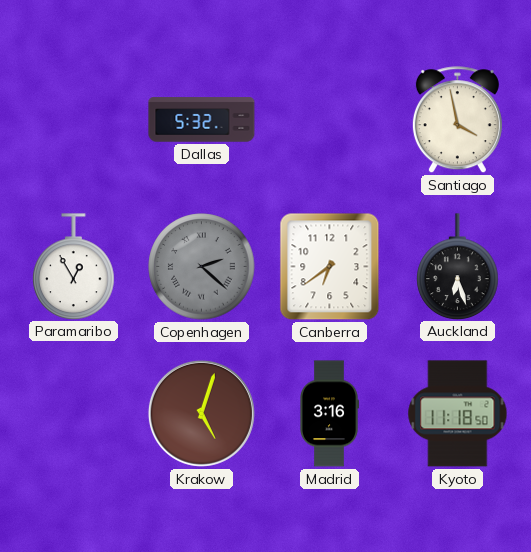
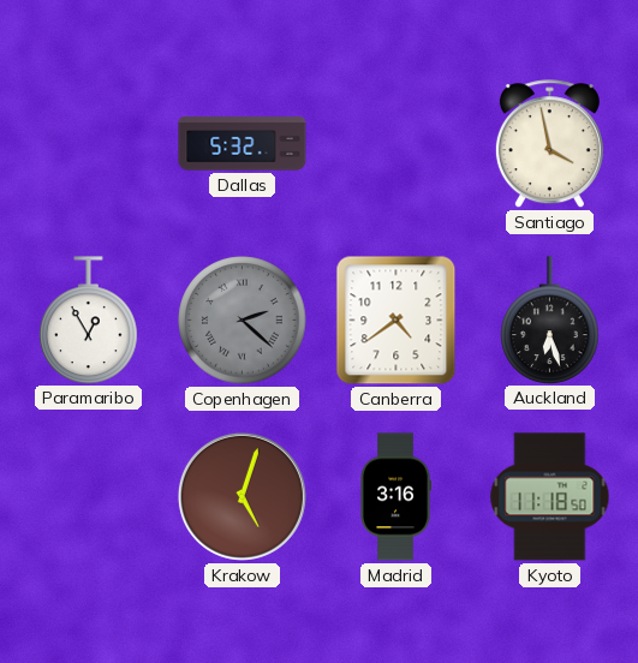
Canberra: 6:39 -> 4:39
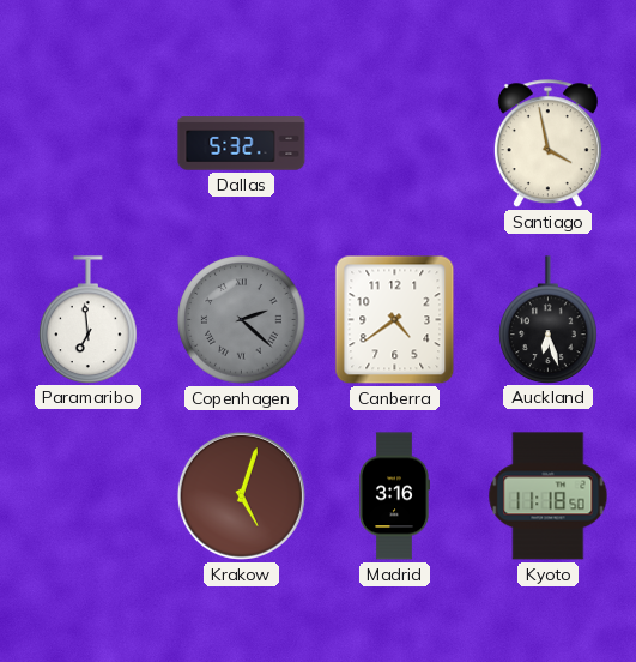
Paramaribo: 12:55 -> 6:59
